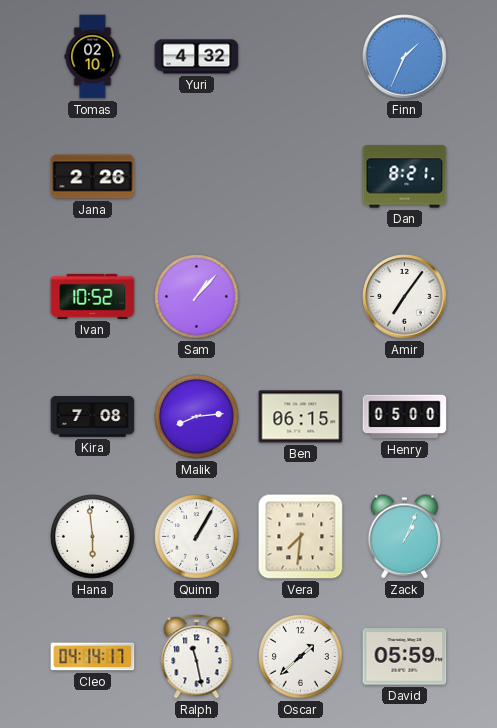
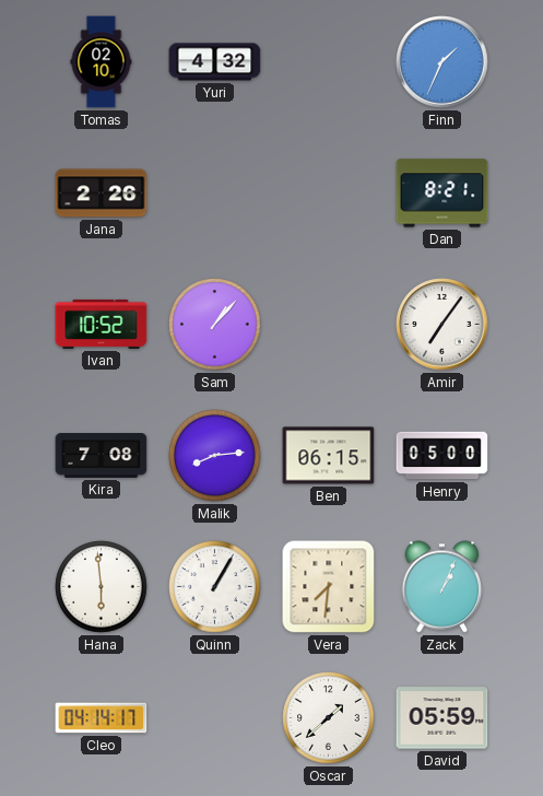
Ralph: 11:28 -> none
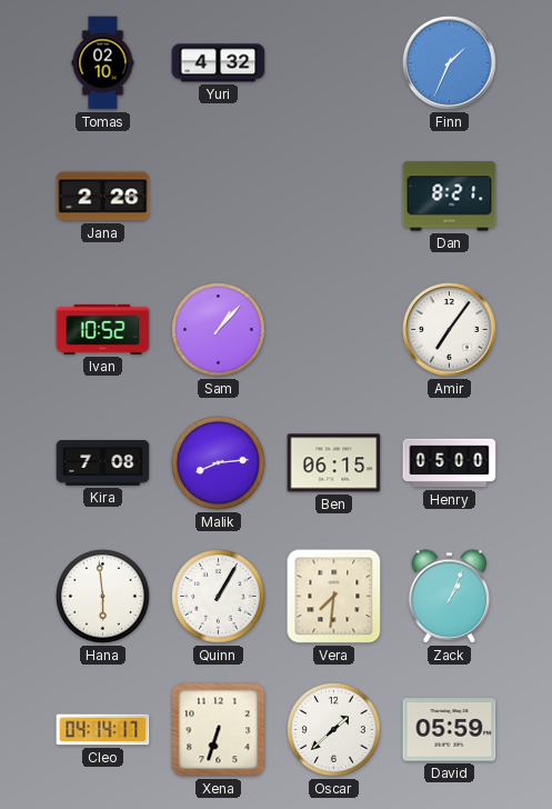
Xena: none -> 6:33
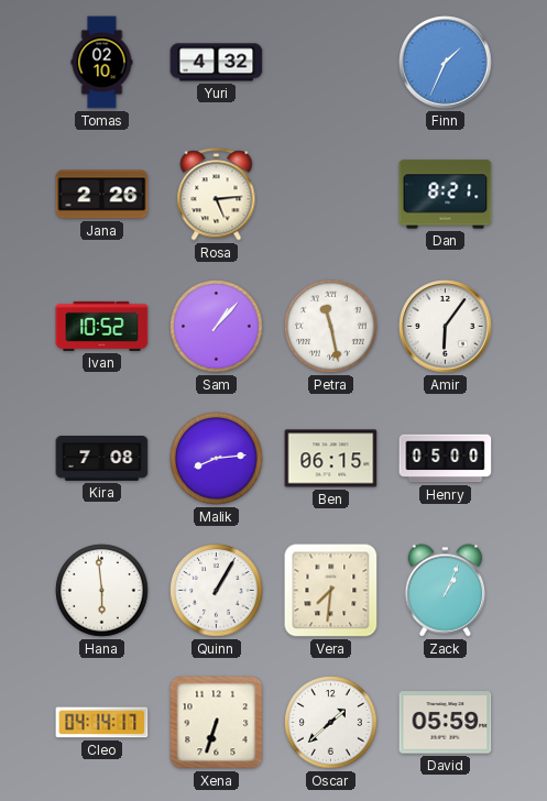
Rosa: none -> 5:14
Petra: none -> 11:28
Amir: 7:06 -> 6:06
